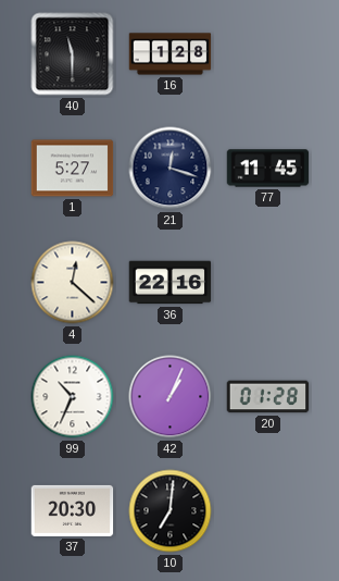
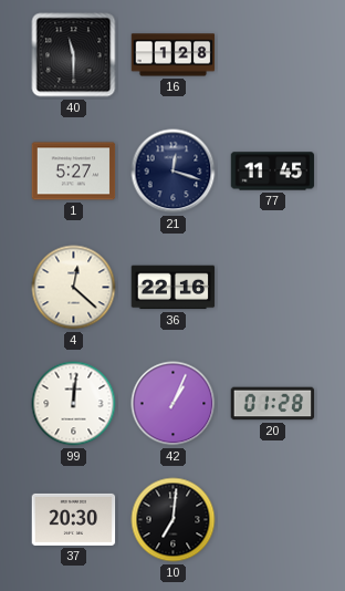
99: 10:34 -> 12:01
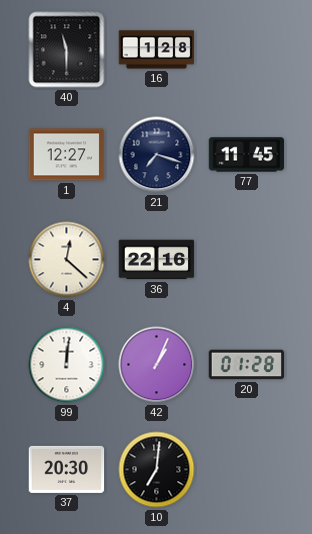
1: 5:27 -> 12:27
21: 12:18 -> 7:18
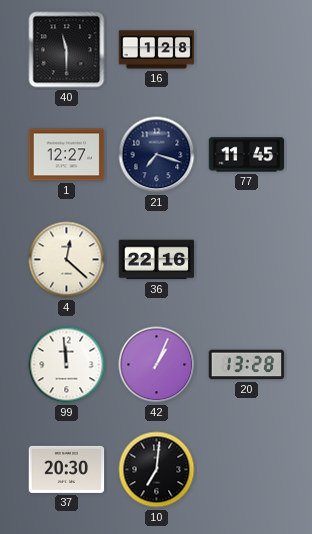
99: 12:01 -> 11:59
20: 01:28 -> 13:28
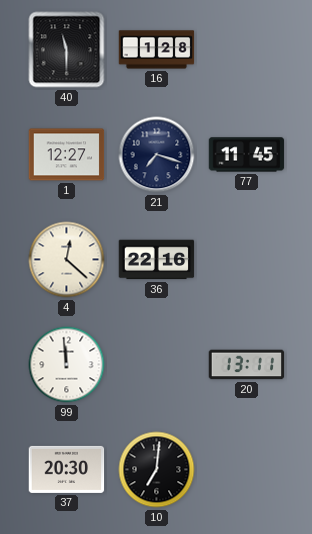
42: 1:04 -> none
20: 13:28 -> 13:11
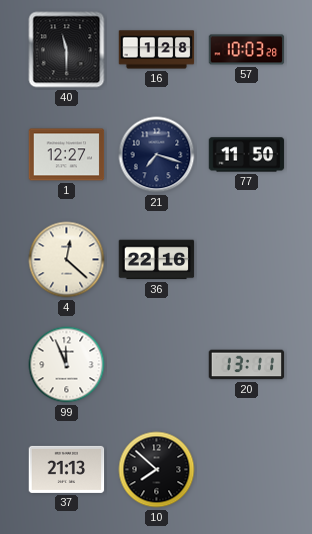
57: none -> 10:03
77: 11:45 -> 11:50
99: 11:59 -> 11:56
37: 20:30 -> 21:13
10: 7:01 -> 7:52
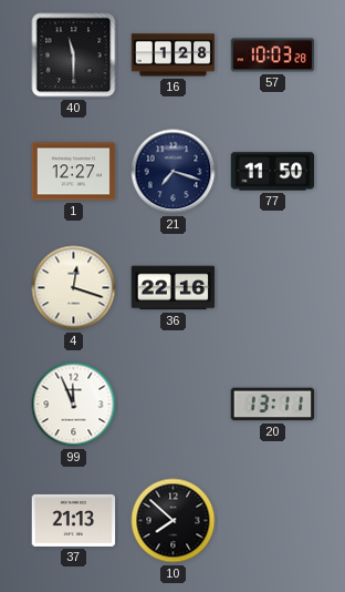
4: 12:22 -> 12:18
